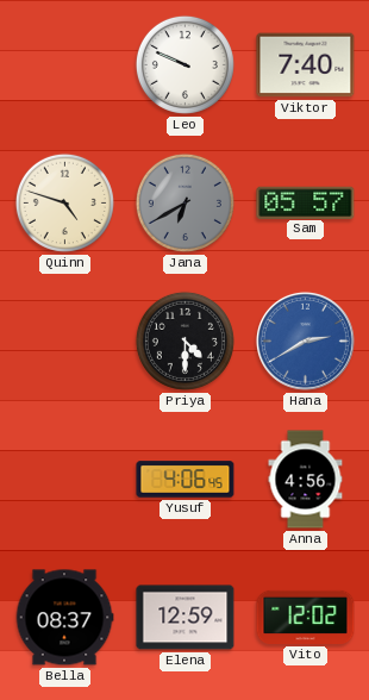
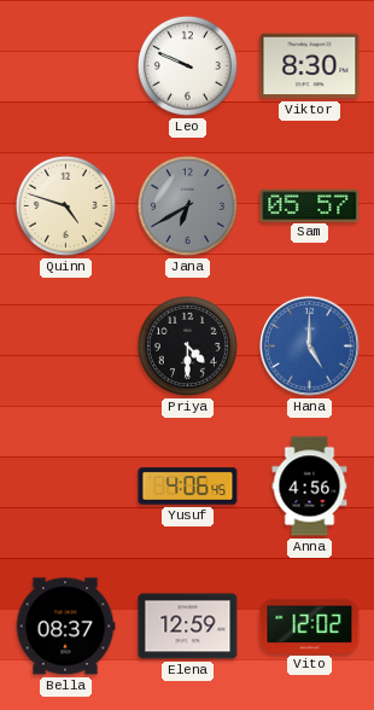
Viktor: 7:40 -> 8:30
Hana: 2:40 -> 5:00
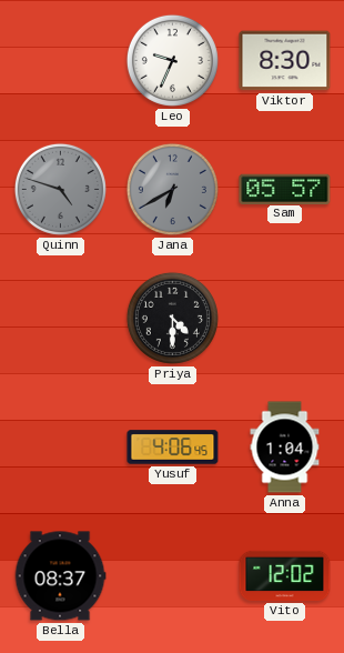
Leo: 9:49 -> 9:34
Quinn dial: cream -> grey
Hana: 5:00 -> none
Anna: 4:56 -> 1:04
Elena: 12:59 -> none
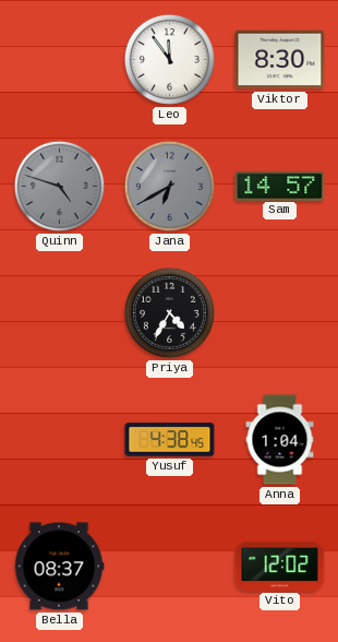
Leo: 9:34 -> 11:54
Sam: 05:57 -> 14:57
Priya: 4:30 -> 4:35
Yusuf: 4:06 -> 4:38
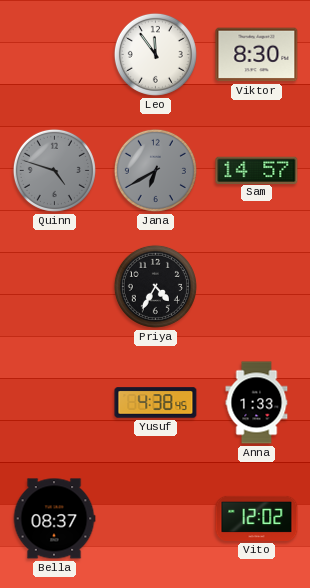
Anna: 1:04 -> 1:33
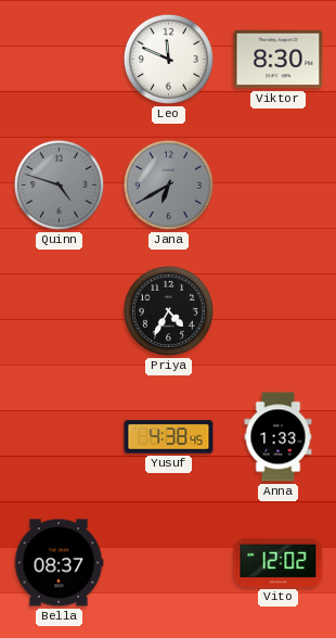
Leo: 11:54 -> 11:49
Sam: 14:57 -> none
